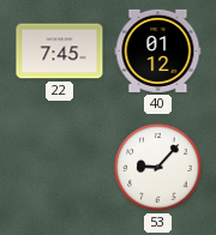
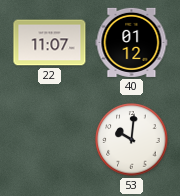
22: 7:45 -> 11:07
53: 9:07 -> 10:01
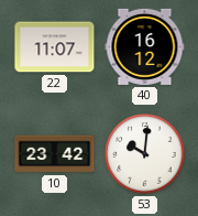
40: 01:12 -> 16:12
10: none -> 23:42
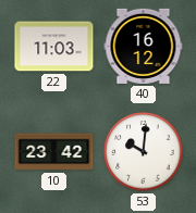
22: 11:07 -> 11:03
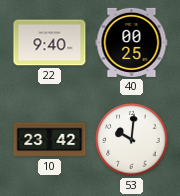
22: 11:03 -> 9:40
40: 16:12 -> 00:25
